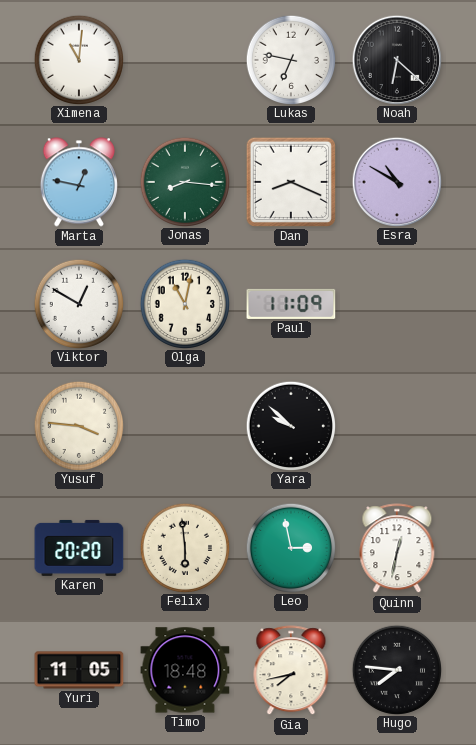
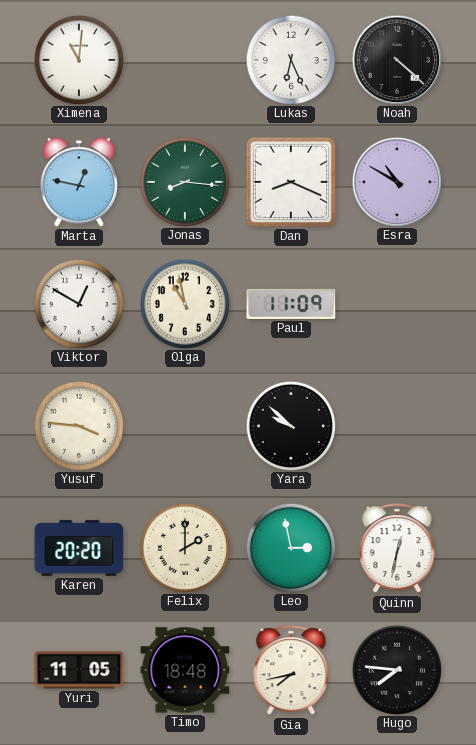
Lukas: 6:47 -> 6:26
Noah: 6:22 -> 4:22
Olga: 11:02 -> 10:58
Felix: 5:59 -> 2:00
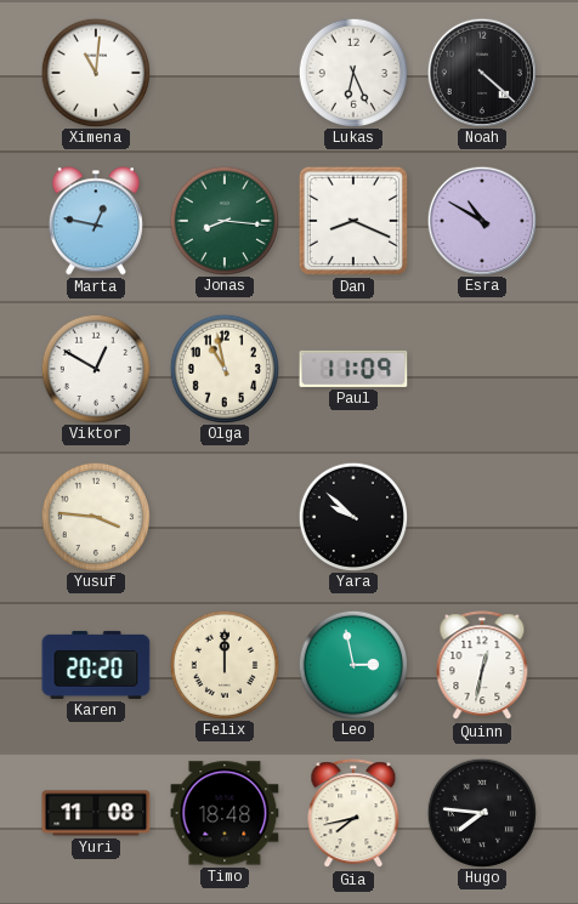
Felix: 2:00 -> 12:00
Yuri: 11:05 -> 11:08
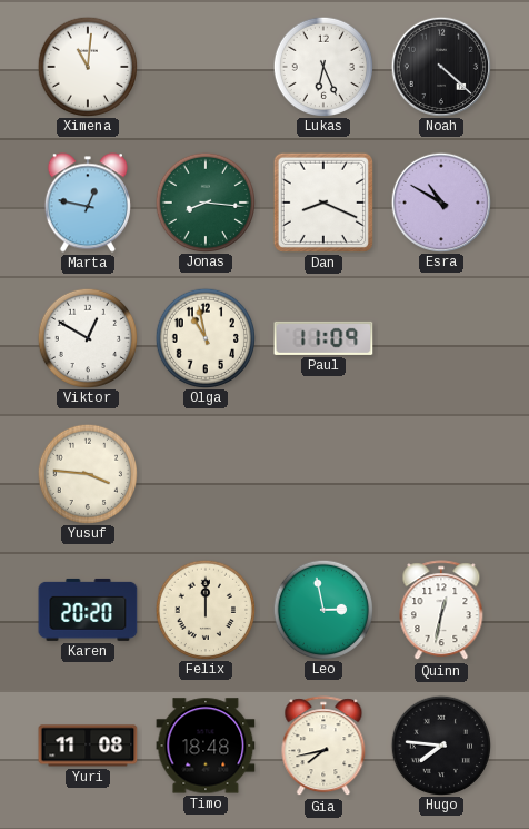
Yara: 9:52 -> none
